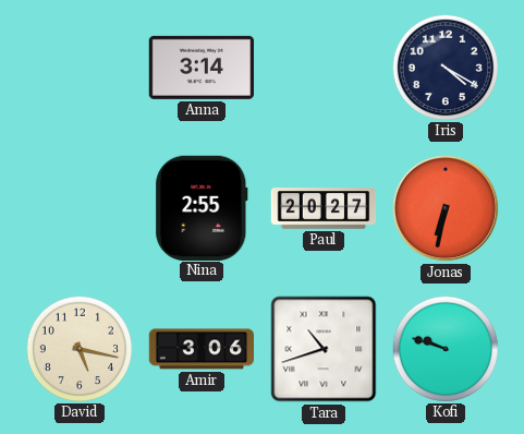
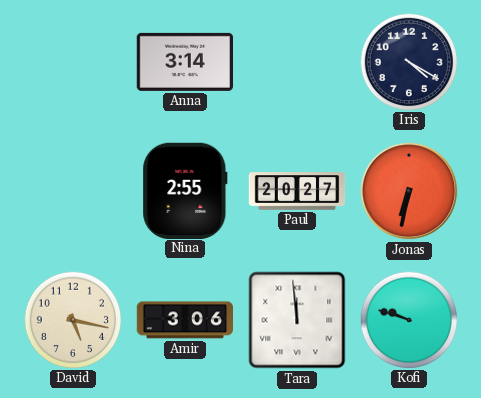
Tara: 10:42 -> 11:59
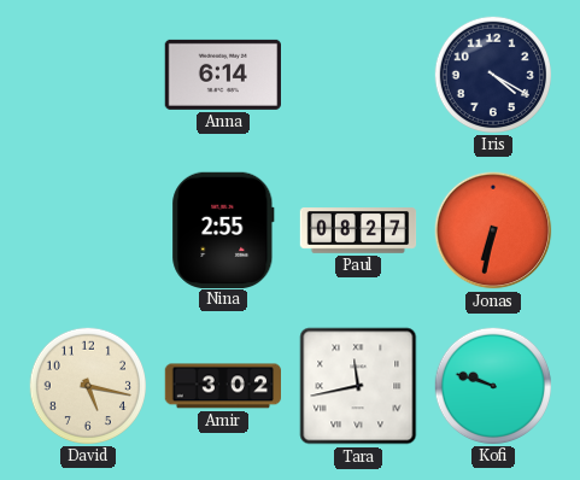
Anna: 3:14 -> 6:14
Paul: 20:27 -> 08:27
Amir: 3:06 -> 3:02
Tara: 11:59 -> 11:43
